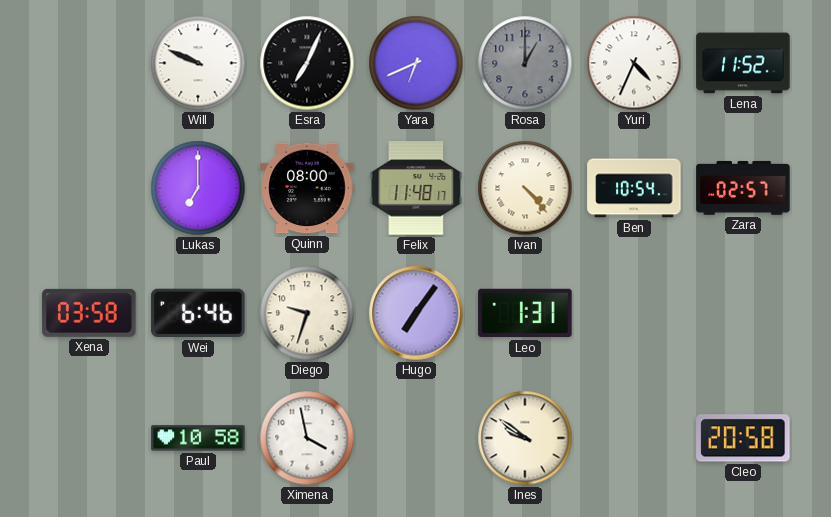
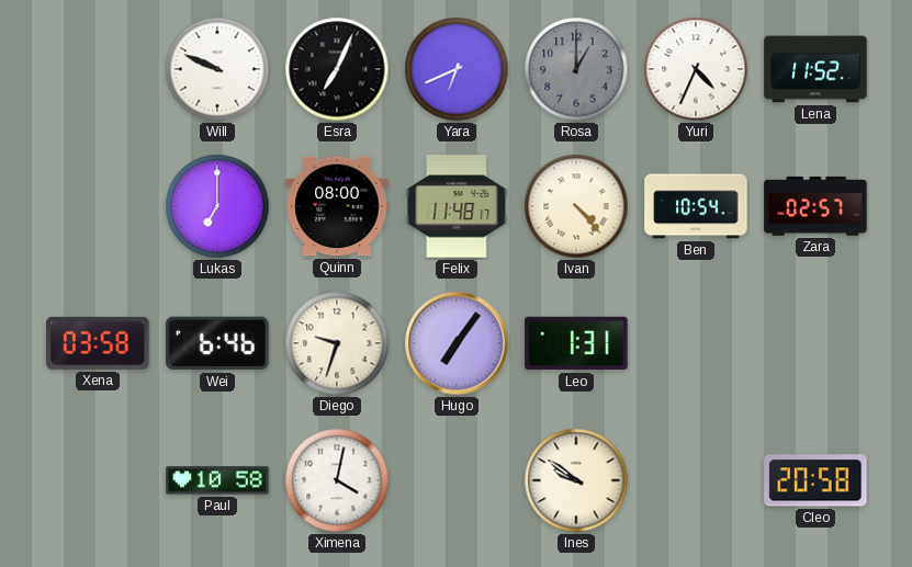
Ximena: 3:58 -> 4:02
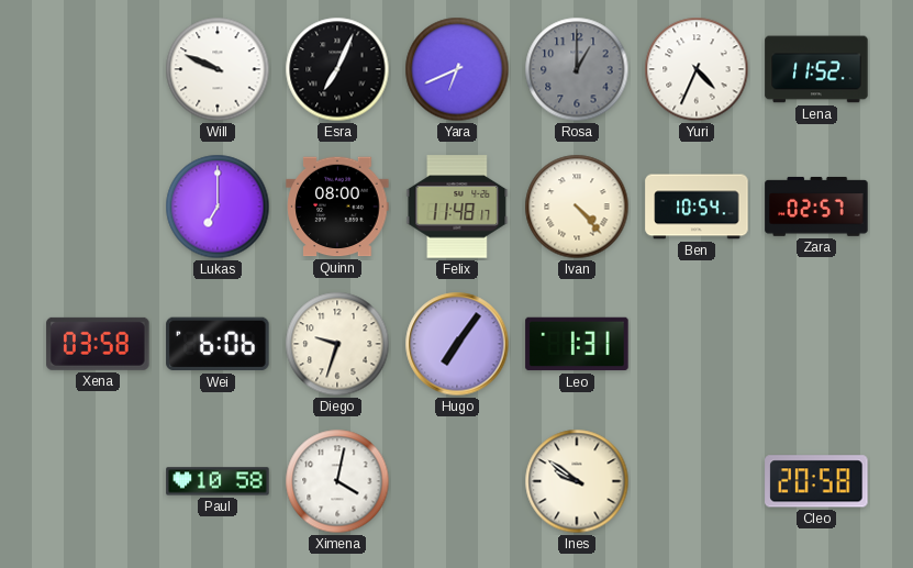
Wei: 6:46 -> 6:06
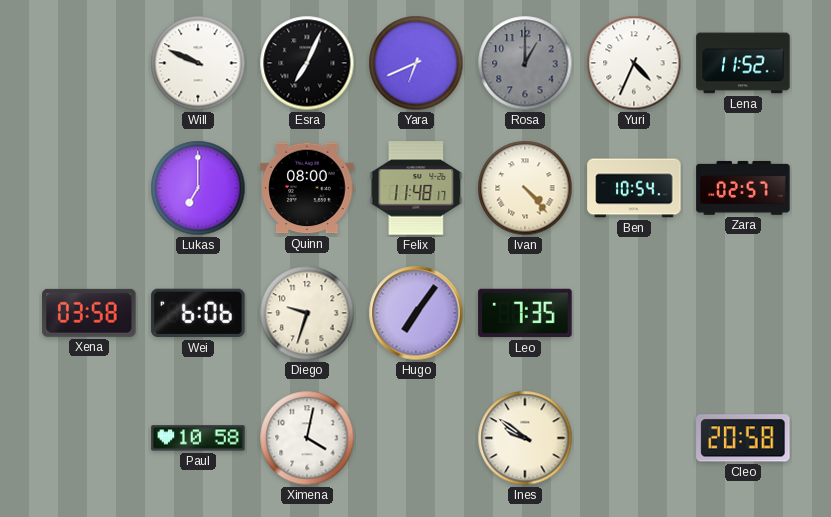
Leo: 1:31 -> 7:35
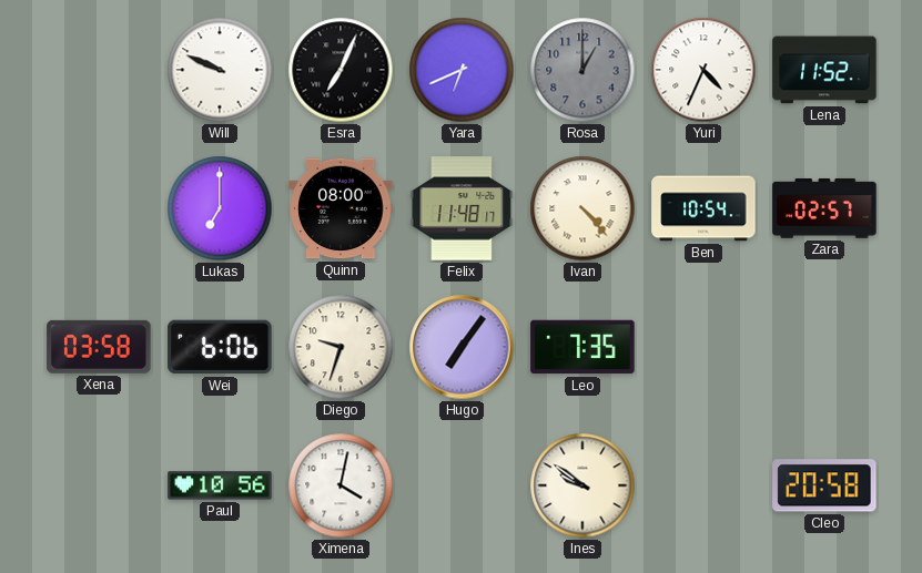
Paul: 10:58 -> 10:56
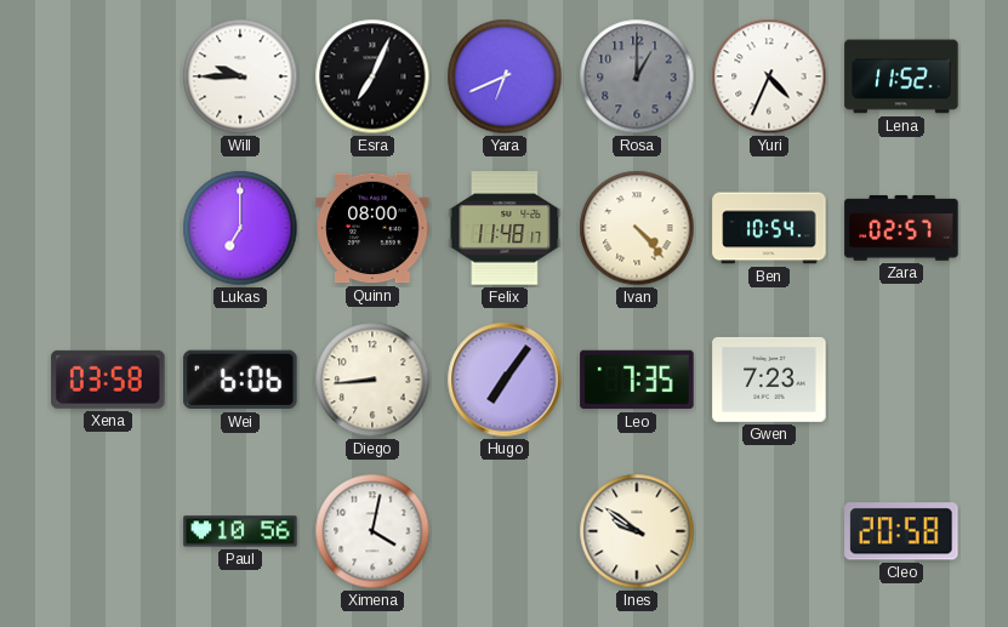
Will: 9:49 -> 9:45
Diego: 9:33 -> 8:44
Gwen: none -> 7:23
